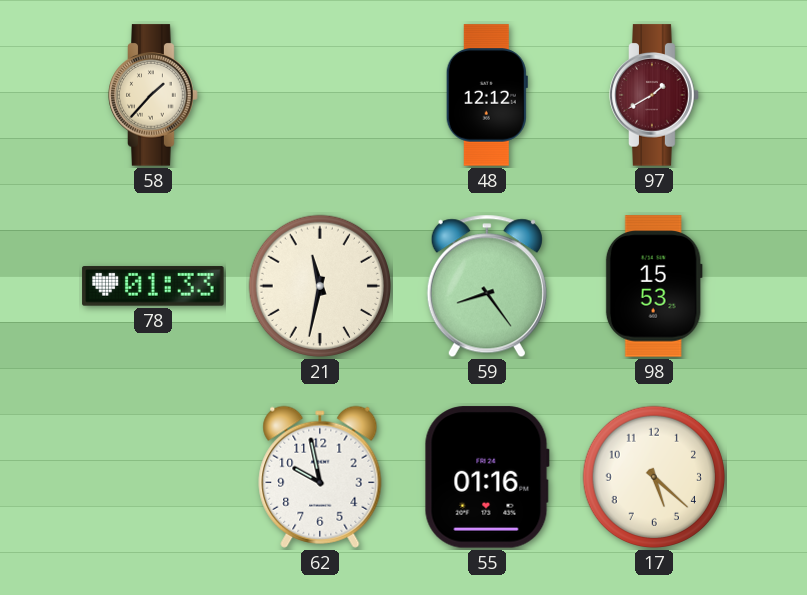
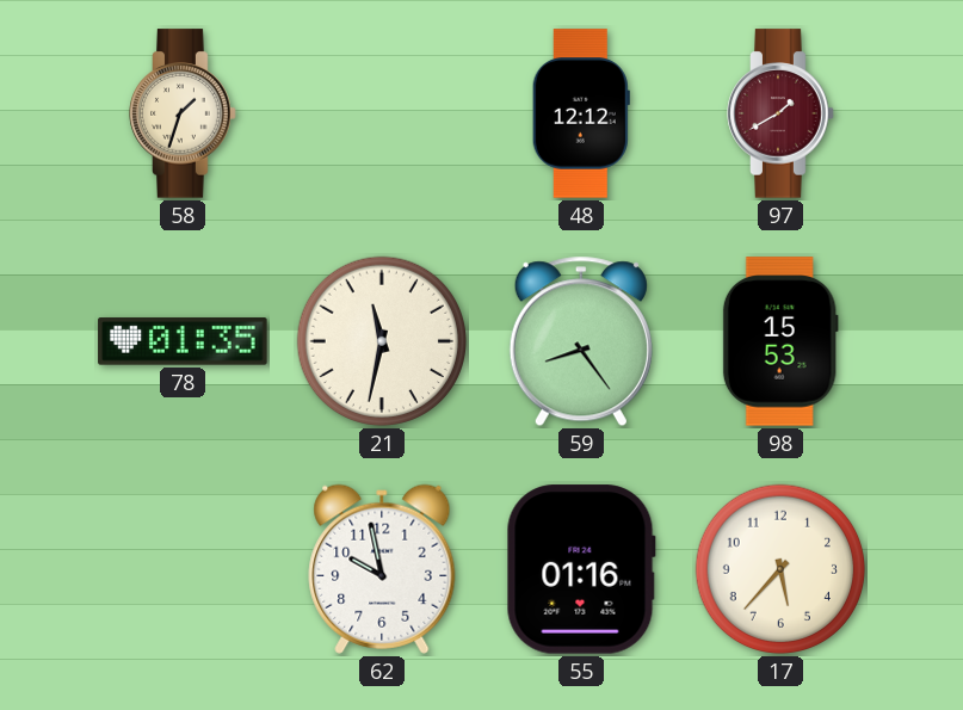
58: 1:37 -> 1:33
78: 01:33 -> 01:35
17: 5:22 -> 5:37
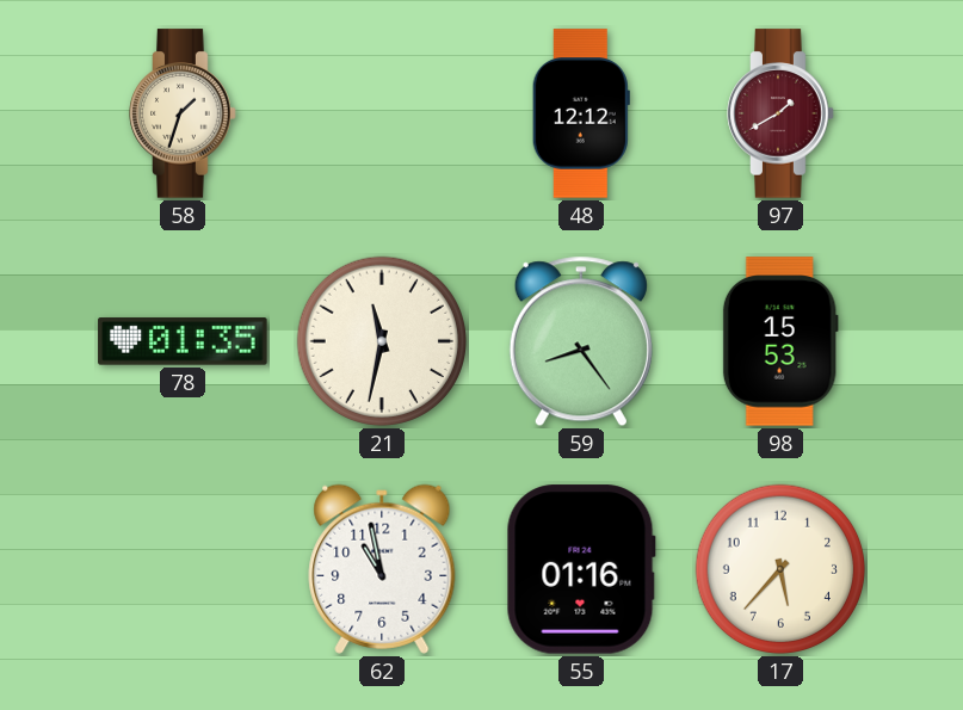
62: 9:58 -> 10:58
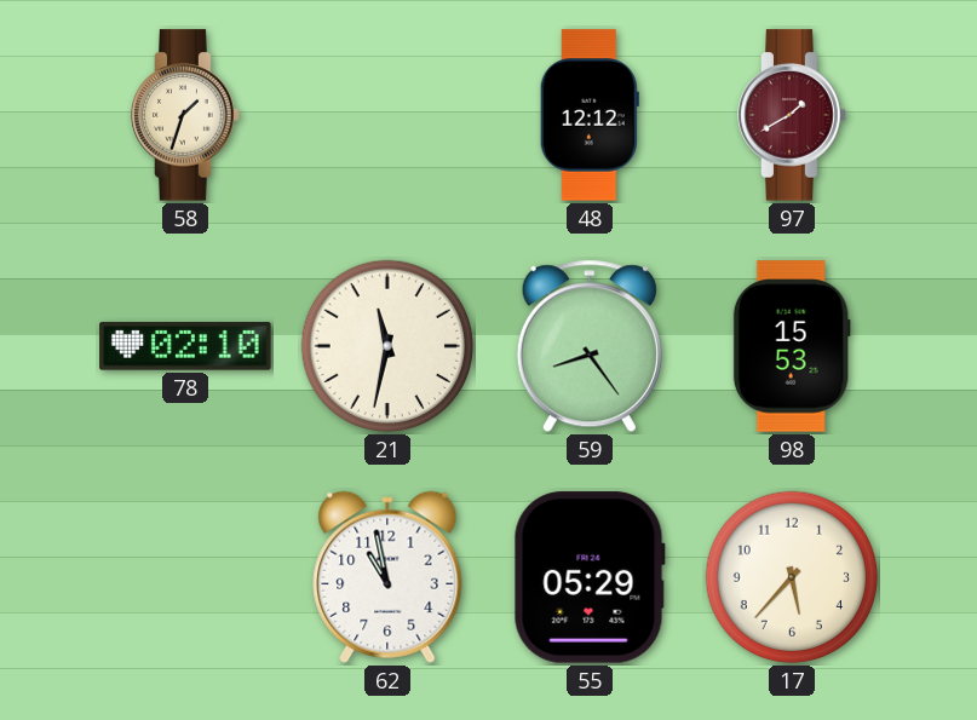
78: 01:35 -> 02:10
55: 01:16 -> 05:29
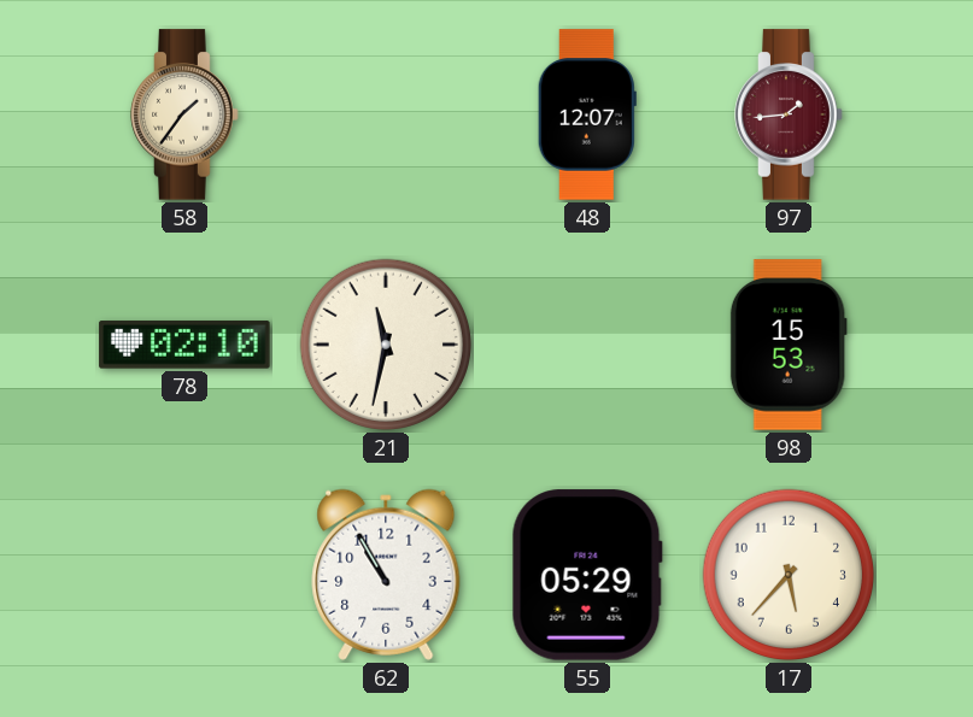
58: 1:33 -> 1:36
48: 12:12 -> 12:07
97: 1:40 -> 1:44
59: 8:24 -> none
62: 10:58 -> 10:55
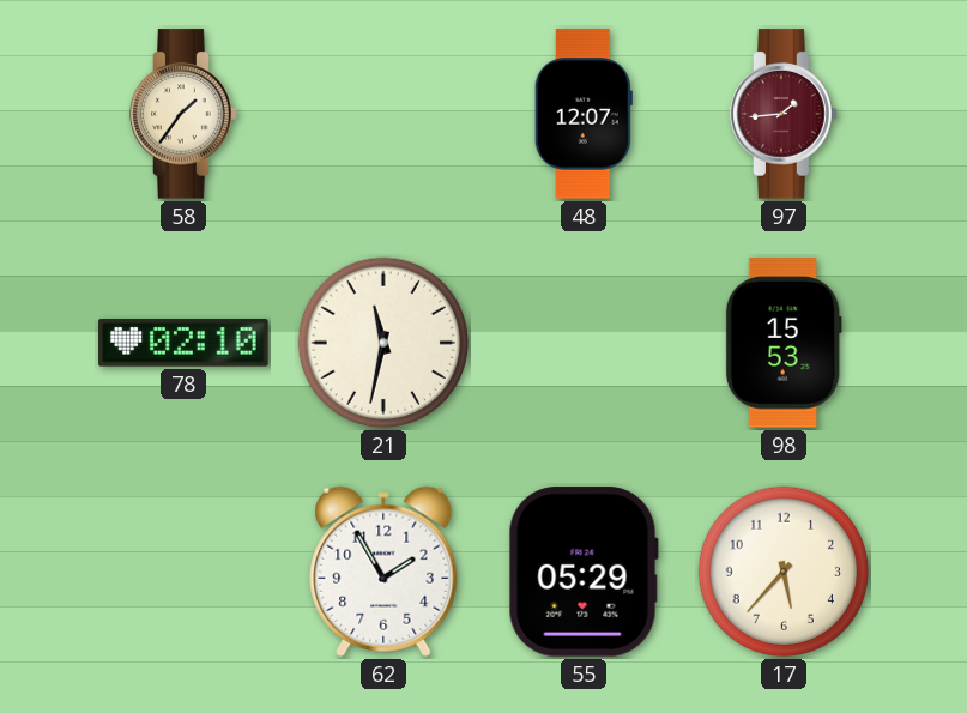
62: 10:55 -> 1:55
